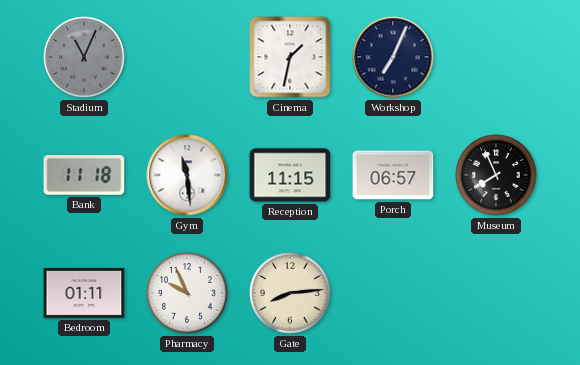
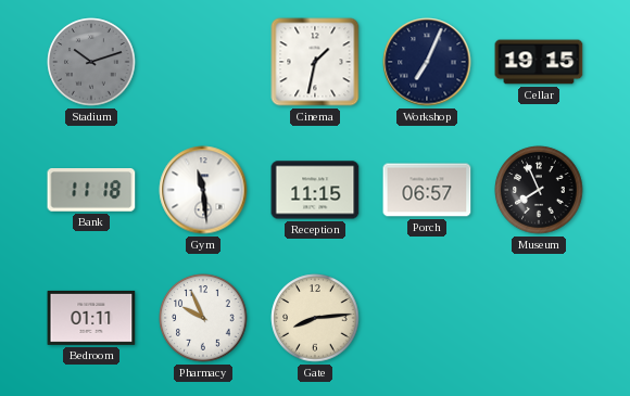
Stadium: 11:04 -> 10:12
Cellar: none -> 19:15
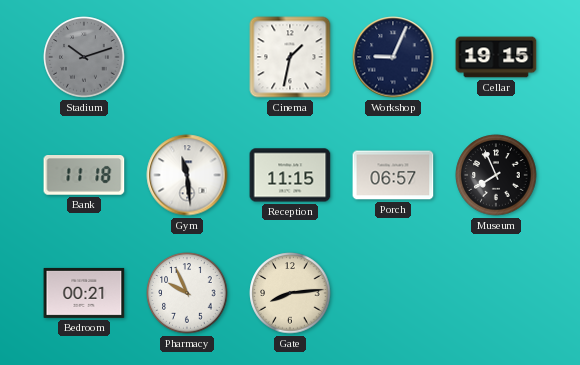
Workshop: 7:04 -> 9:04
Bedroom: 01:11 -> 00:21
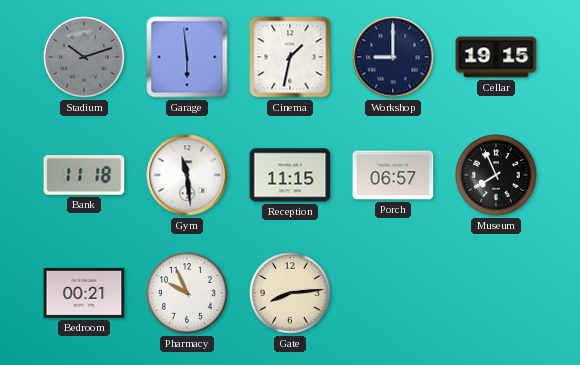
Garage: none -> 5:59
Workshop: 9:04 -> 9:00
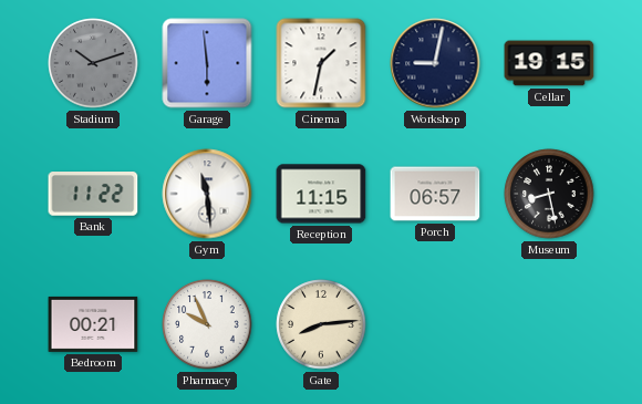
Workshop: 9:00 -> 9:02
Bank: 11:18 -> 11:22
Museum: 7:56 -> 8:28
